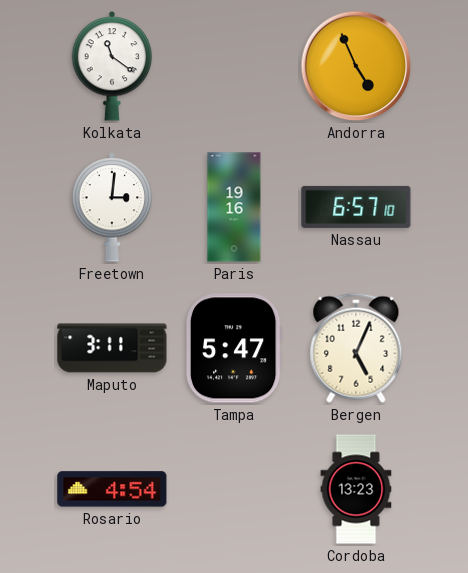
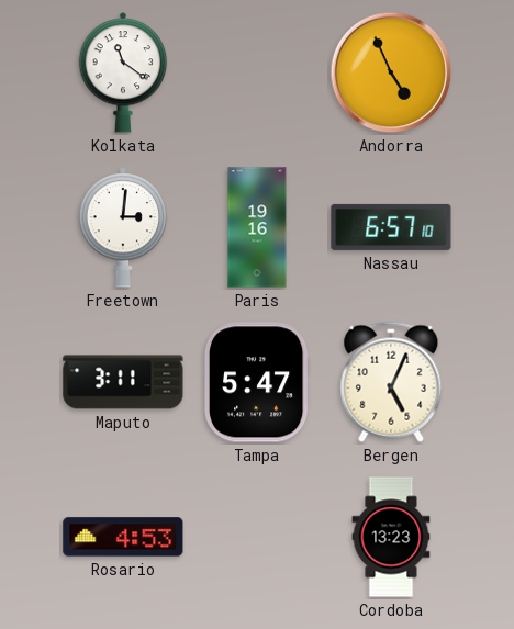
Rosario: 4:54 -> 4:53
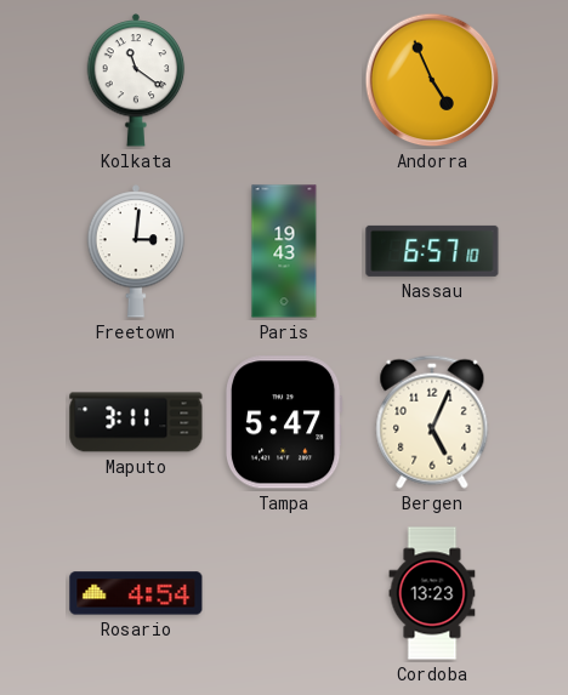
Paris: 19:16 -> 19:43
Rosario: 4:53 -> 4:54
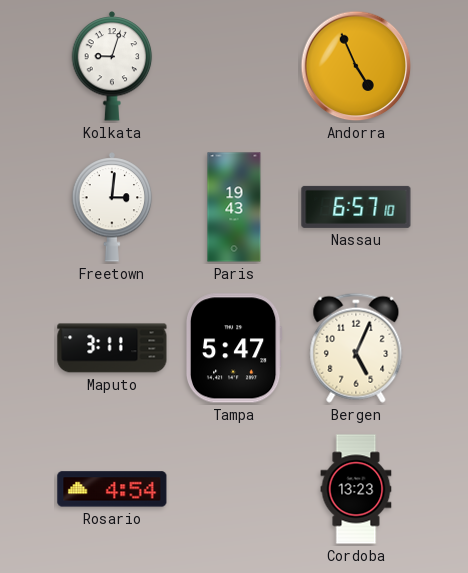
Kolkata: 11:21 -> 9:03
